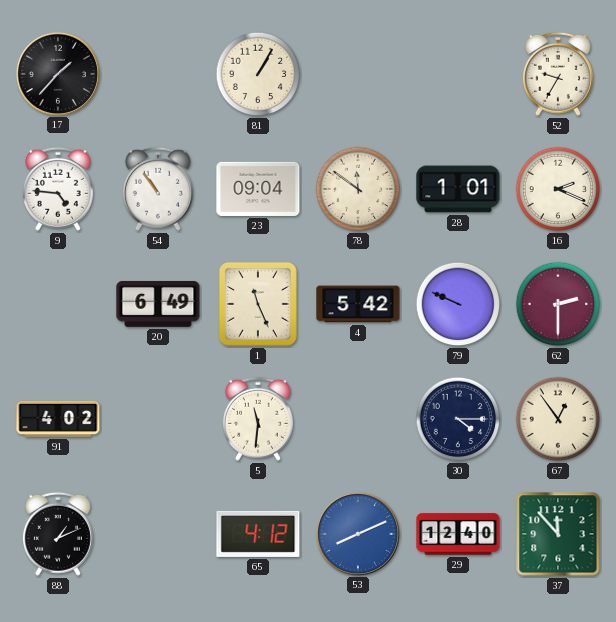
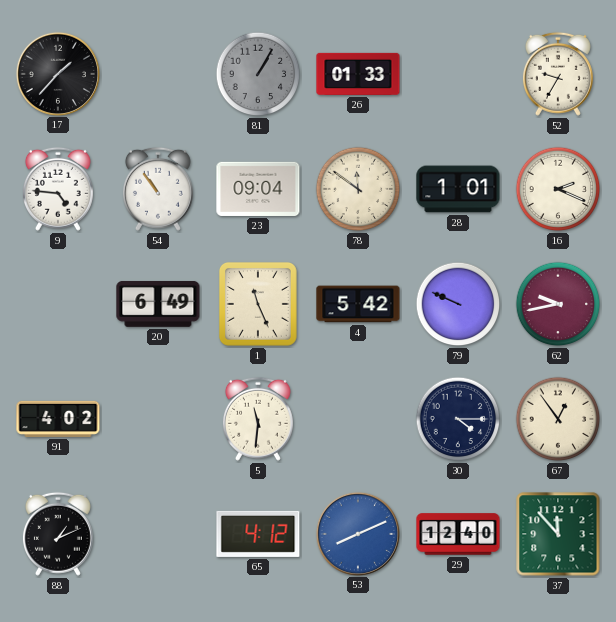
81 dial: cream -> grey
26: none -> 01:33
62: 2:30 -> 9:43
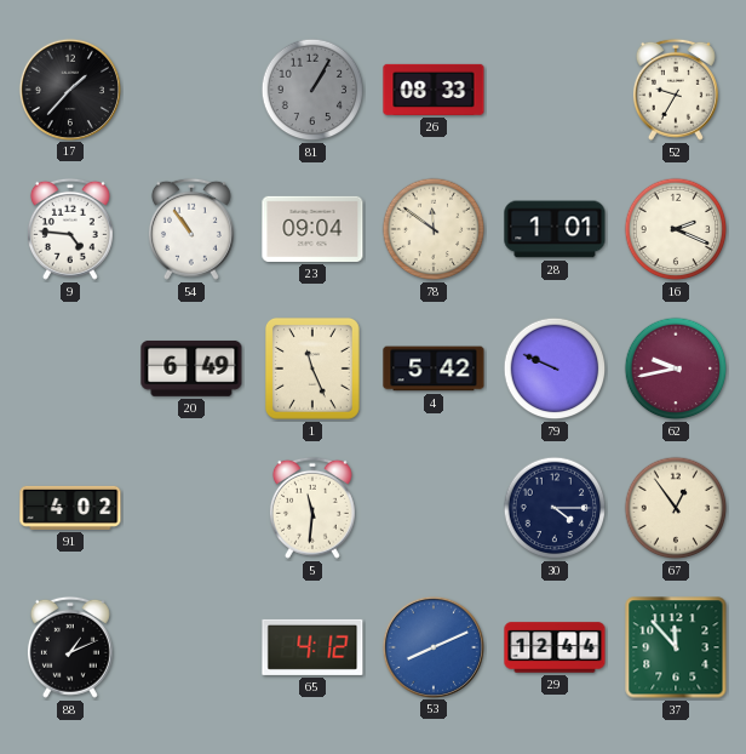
26: 01:33 -> 08:33
29: 12:40 -> 12:44
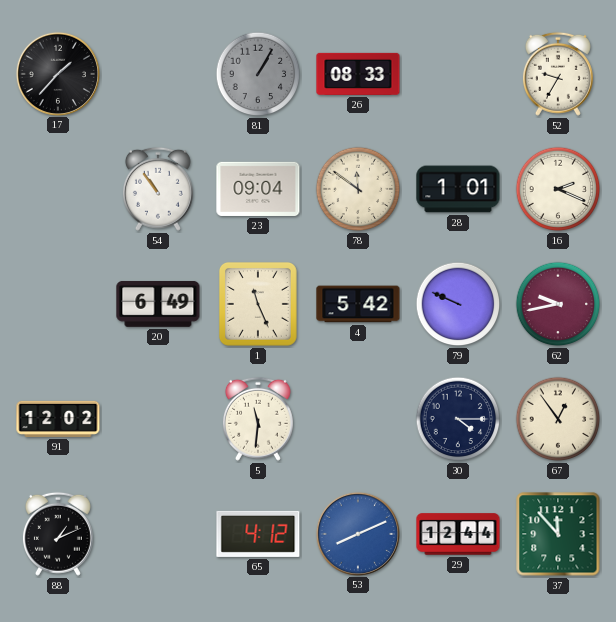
9: 4:46 -> none
91: 4:02 -> 12:02
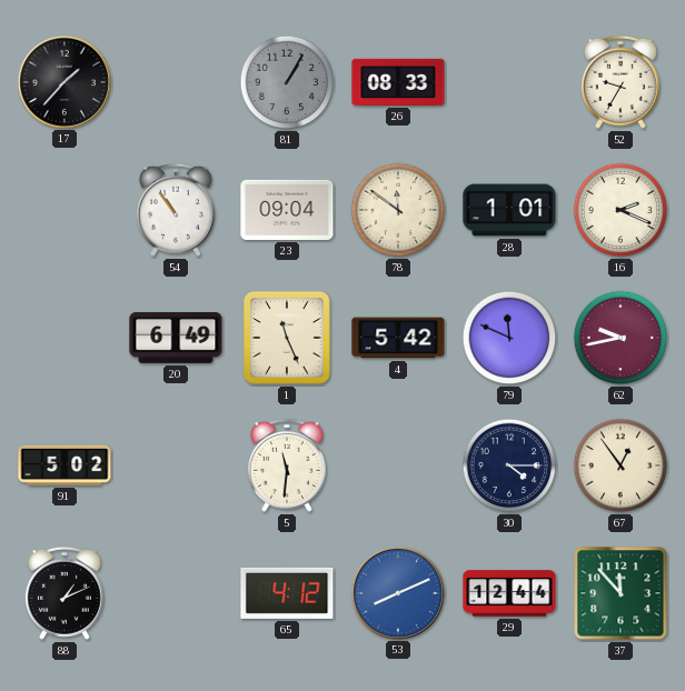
79: 9:49 -> 11:49
91: 12:02 -> 5:02
